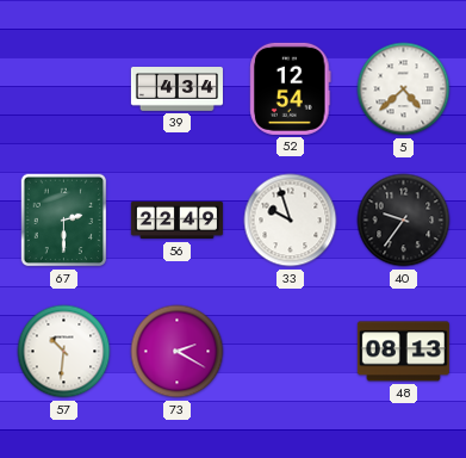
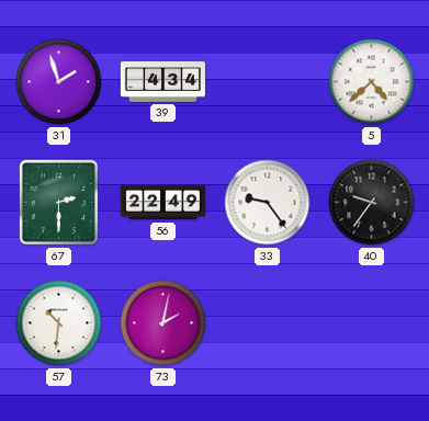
31: none -> 1:57
52: 12:54 -> none
33: 9:57 -> 9:24
73: 2:20 -> 2:02
48: 08:13 -> none
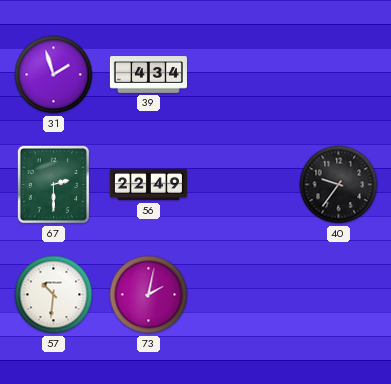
5: 4:38 -> none
33: 9:24 -> none
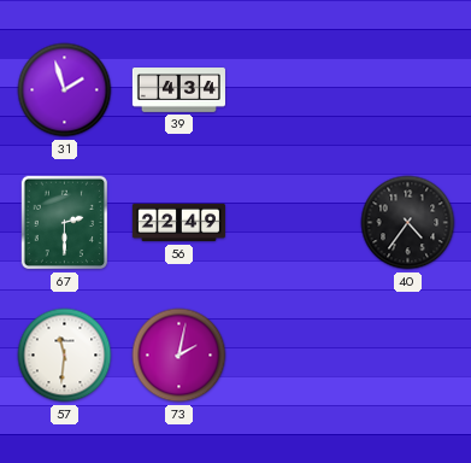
40: 9:36 -> 4:36
57: 10:31 -> 11:31
